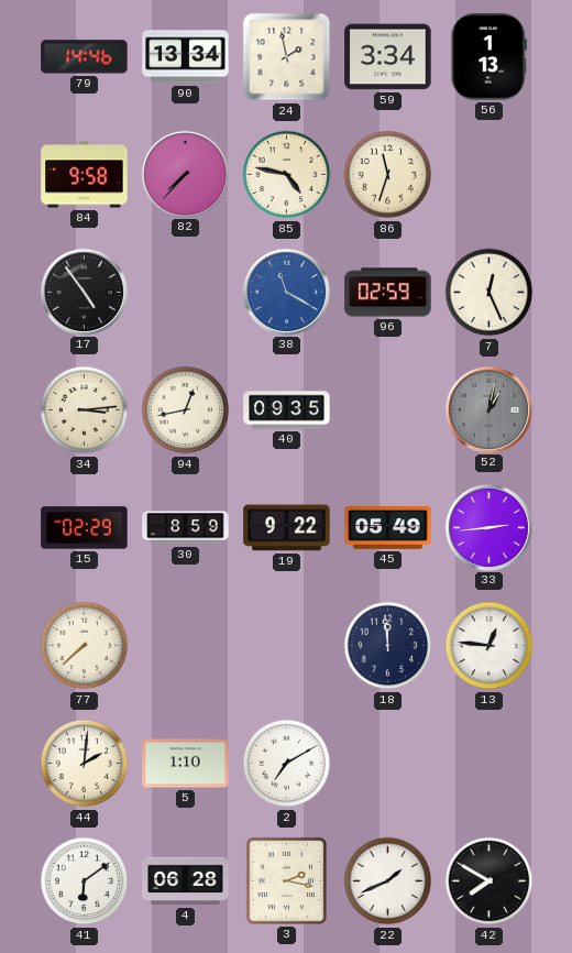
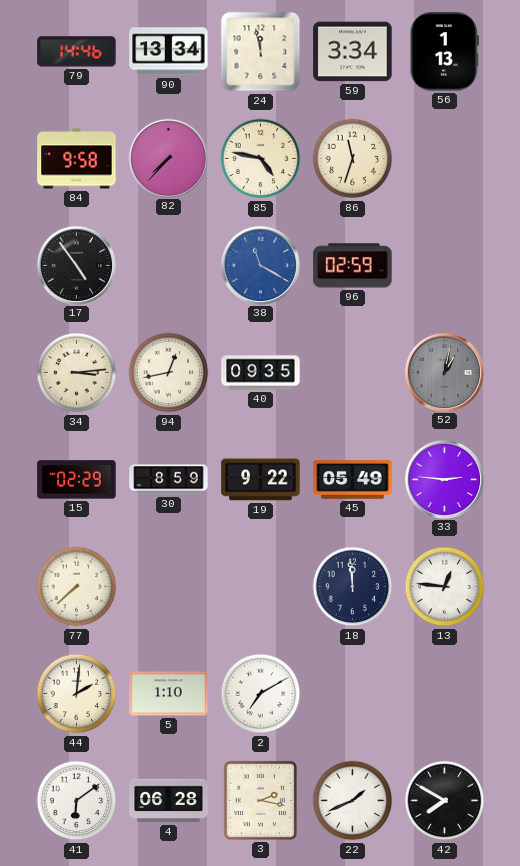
24: 1:58 -> 11:58
7: 12:26 -> none
33: 2:44 -> 2:46
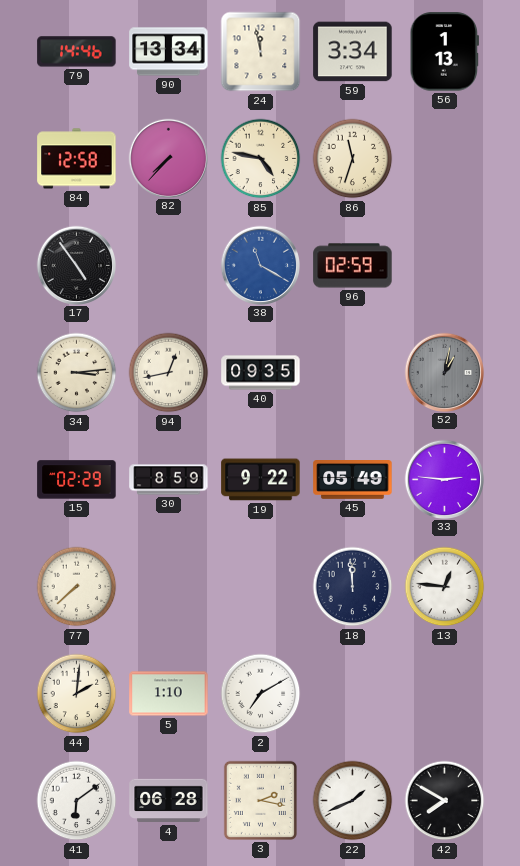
84: 9:58 -> 12:58
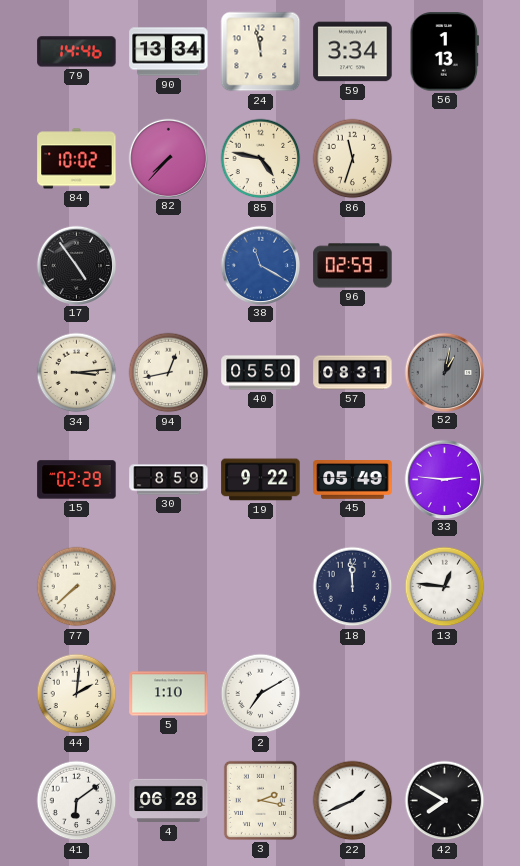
84: 12:58 -> 10:02
40: 09:35 -> 05:50
57: none -> 08:31
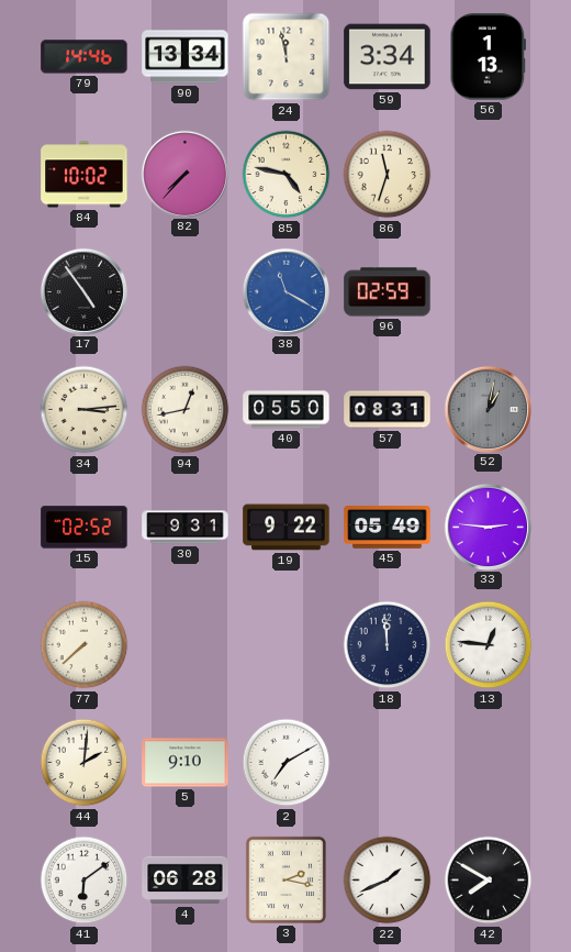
15: 02:29 -> 02:52
30: 8:59 -> 9:31
5: 1:10 -> 9:10
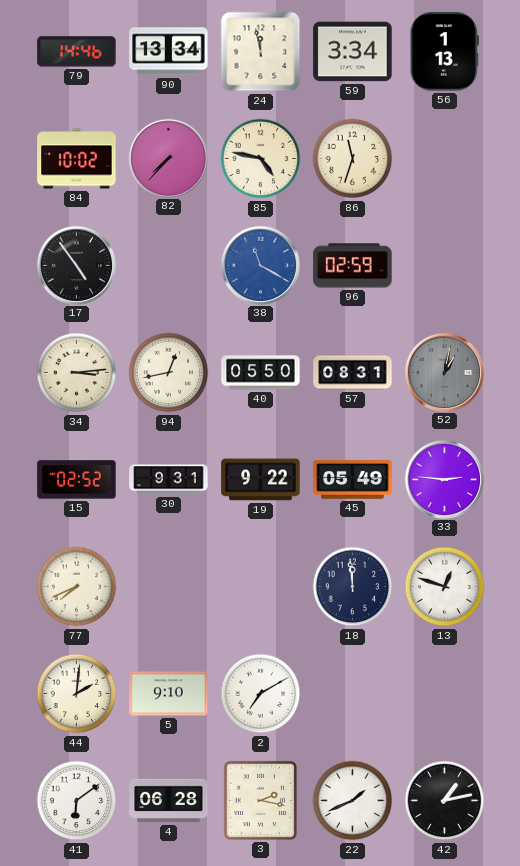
77: 7:38 -> 7:41
13: 12:46 -> 12:48
42: 7:50 -> 1:13
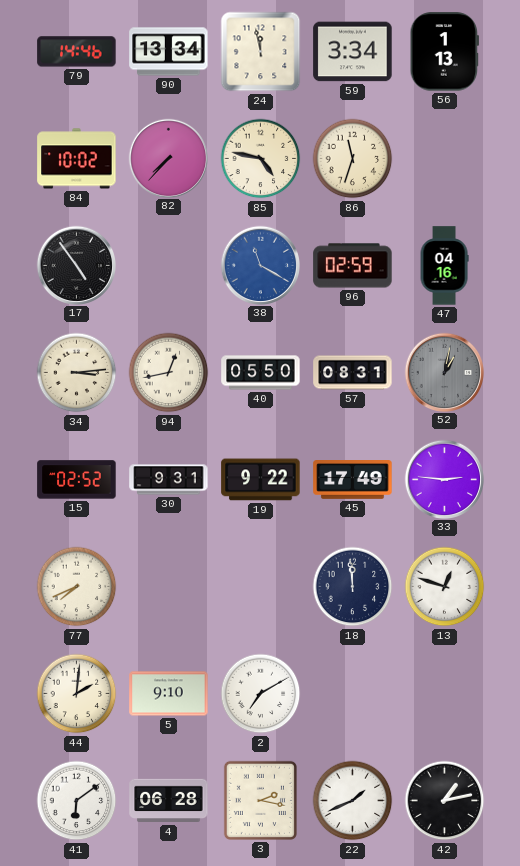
47: none -> 04:16
45: 05:49 -> 17:49
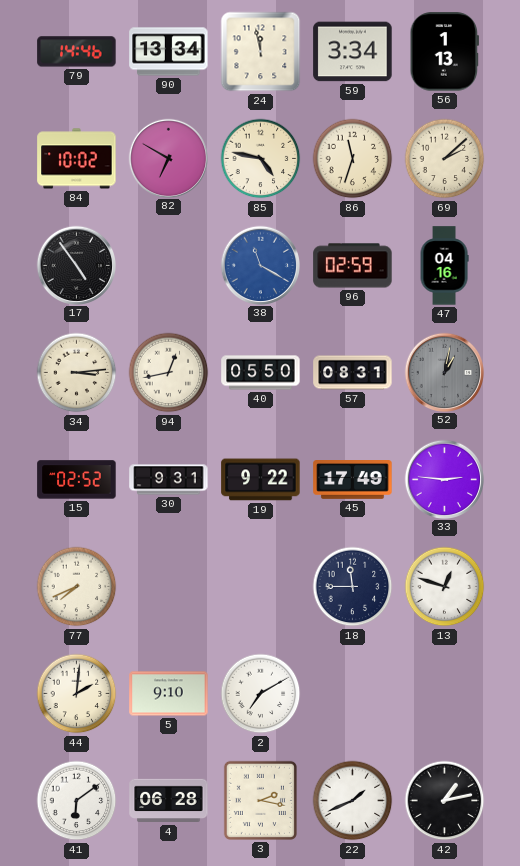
82: 7:37 -> 6:50
69: none -> 2:08
18: 11:59 -> 11:45
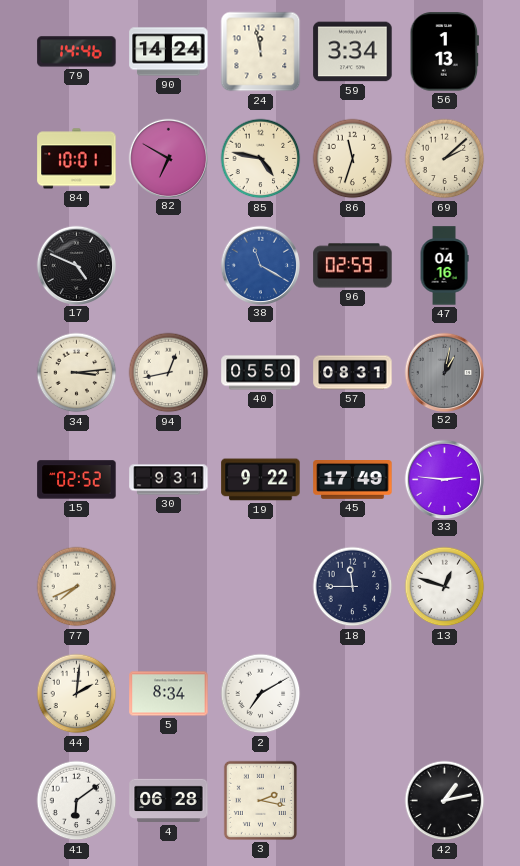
90: 13:34 -> 14:24
84: 10:02 -> 10:01
17: 4:54 -> 4:49
5: 9:10 -> 8:34
22: 1:41 -> none
